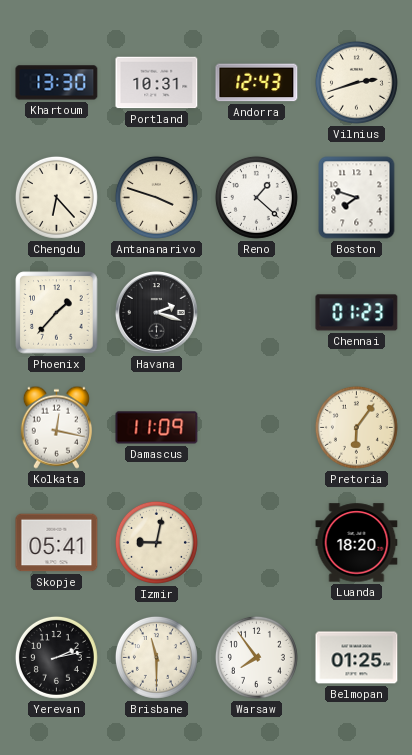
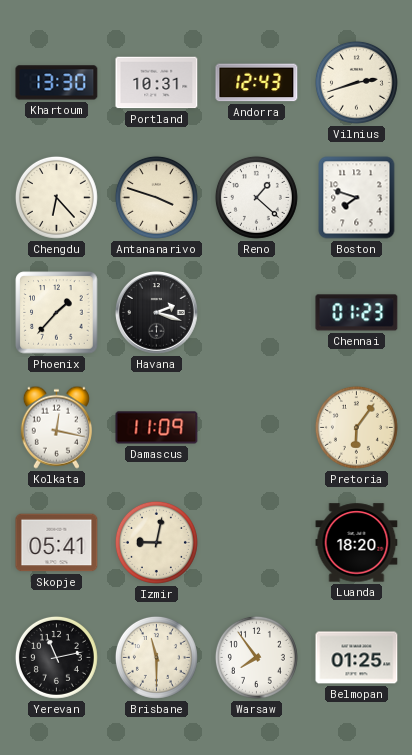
Yerevan: 2:13 -> 11:13
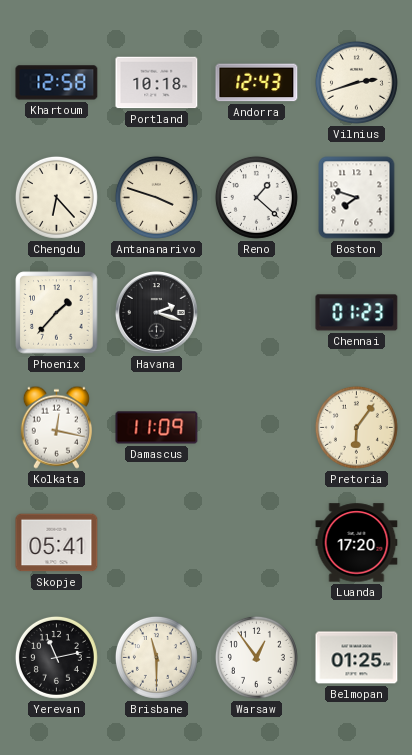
Khartoum: 13:30 -> 12:58
Portland: 10:31 -> 10:18
Izmir: 9:02 -> none
Luanda: 18:20 -> 17:20
Warsaw: 7:54 -> 12:54
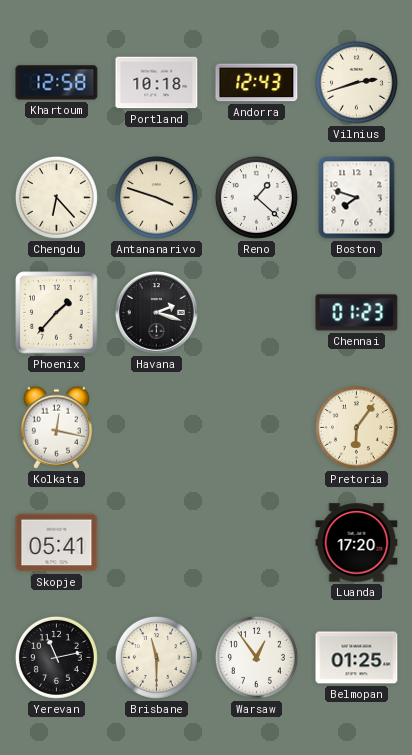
Damascus: 11:09 -> none
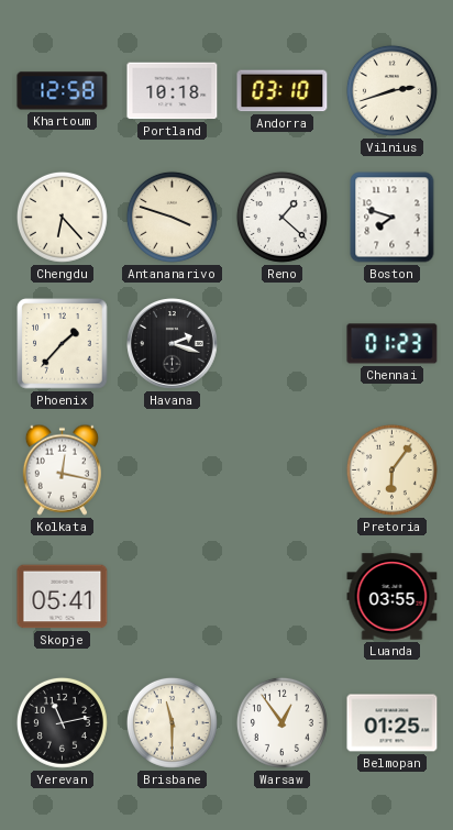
Andorra: 12:43 -> 03:10
Luanda: 17:20 -> 03:55
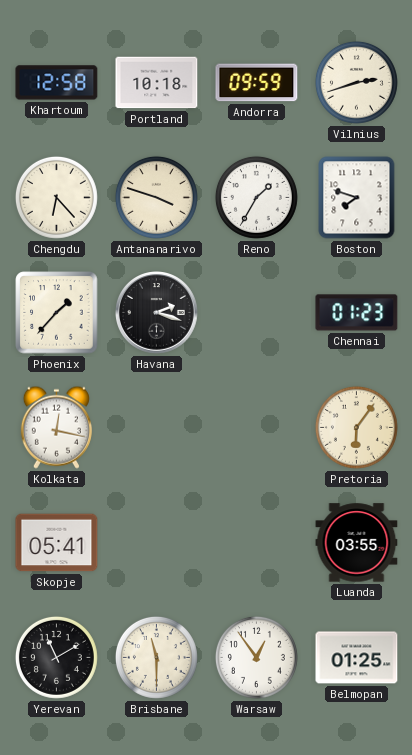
Andorra: 03:10 -> 09:59
Reno: 1:22 -> 1:35
Yerevan: 11:13 -> 11:10
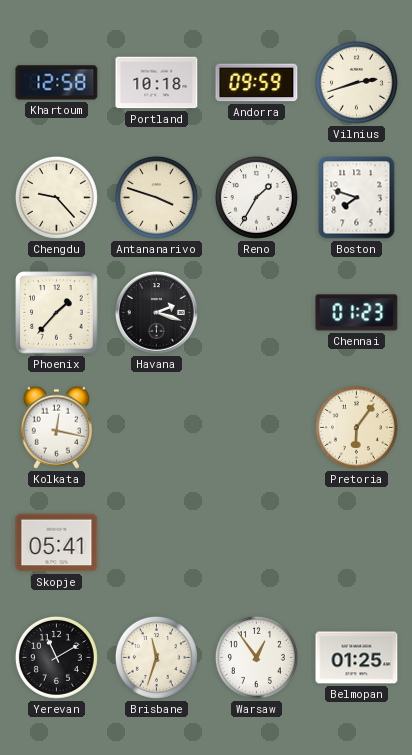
Chengdu: 6:23 -> 9:23
Luanda: 03:55 -> none
Brisbane: 11:30 -> 11:33
